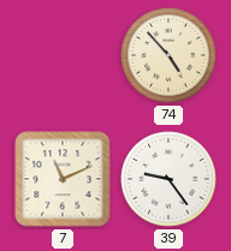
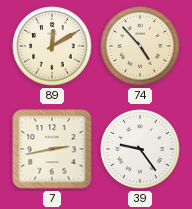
89: none -> 12:10
7: 11:11 -> 2:43
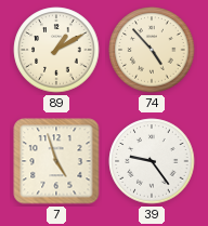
89: 12:10 -> 1:10
7: 2:43 -> 4:57
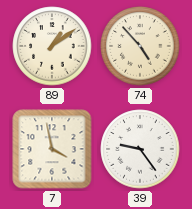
89: 1:10 -> 1:09
7: 4:57 -> 3:58
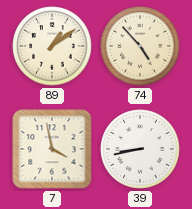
39: 9:24 -> 8:43
